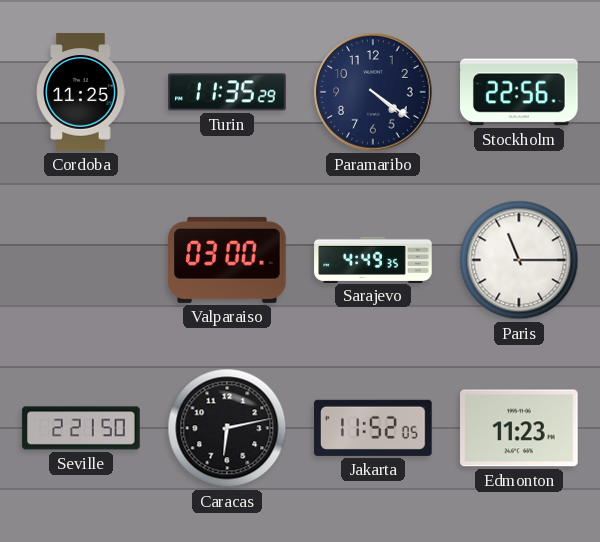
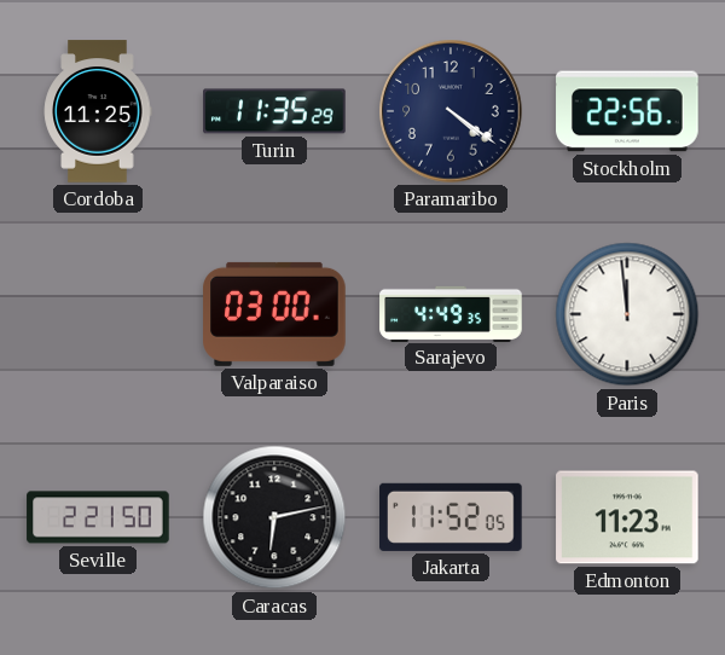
Paris: 11:15 -> 11:59
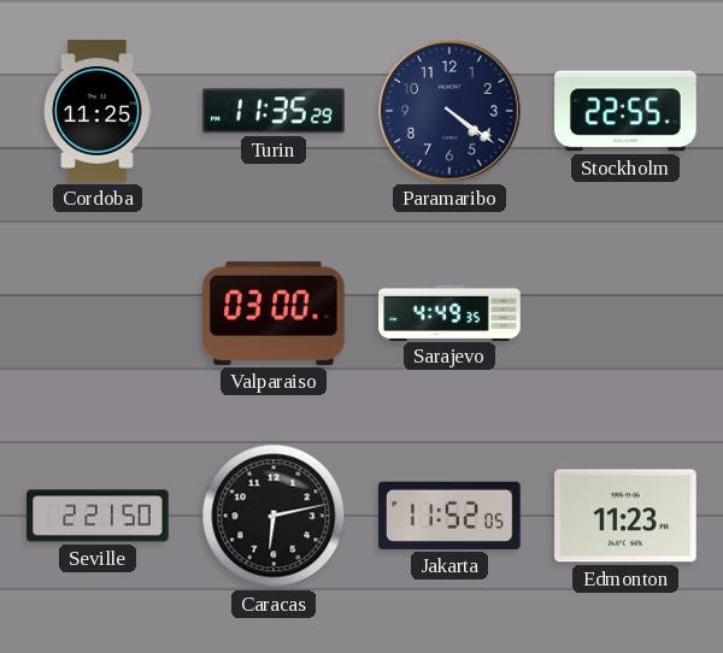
Stockholm: 22:56 -> 22:55
Paris: 11:59 -> none
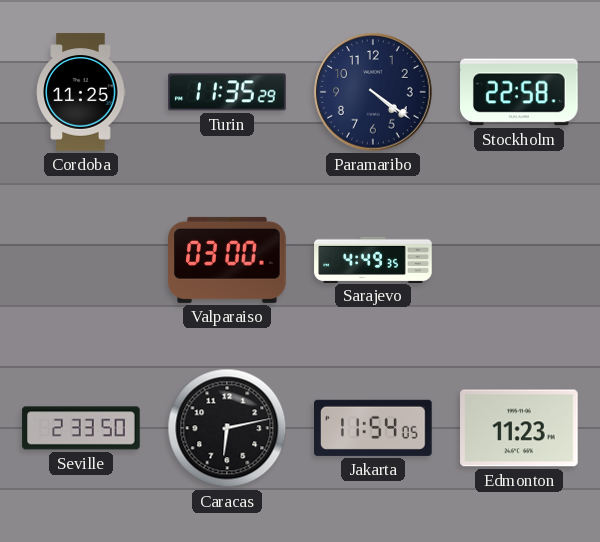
Stockholm: 22:55 -> 22:58
Seville: 2:21 -> 2:33
Jakarta: 11:52 -> 11:54
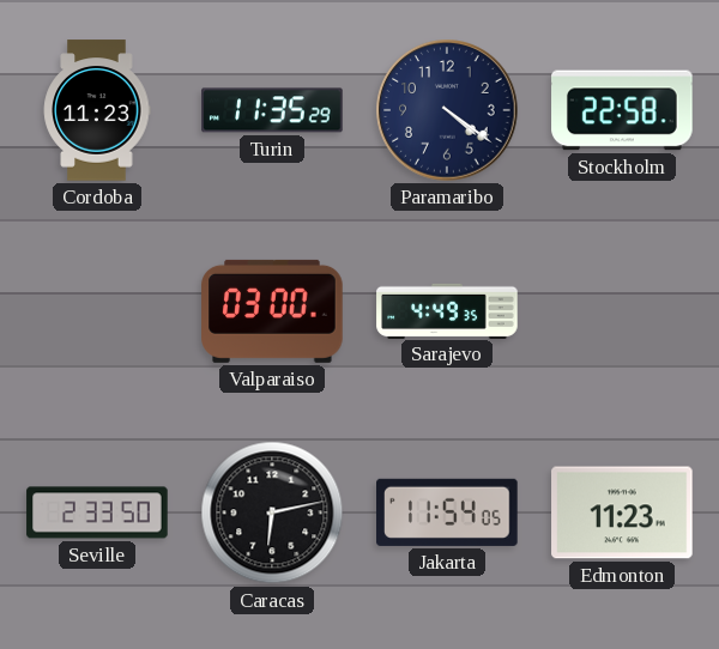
Cordoba: 11:25 -> 11:23
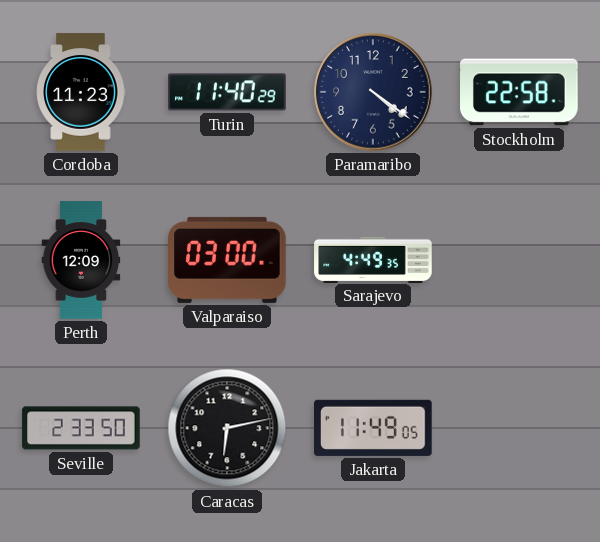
Turin: 11:35 -> 11:40
Perth: none -> 12:09
Jakarta: 11:54 -> 11:49
Edmonton: 11:23 -> none
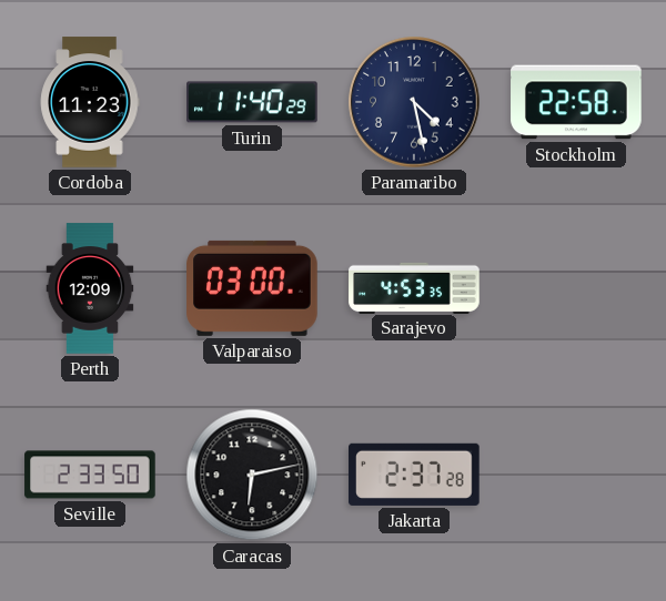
Paramaribo: 4:21 -> 4:28
Sarajevo: 4:49 -> 4:53
Jakarta: 11:49 -> 2:37
